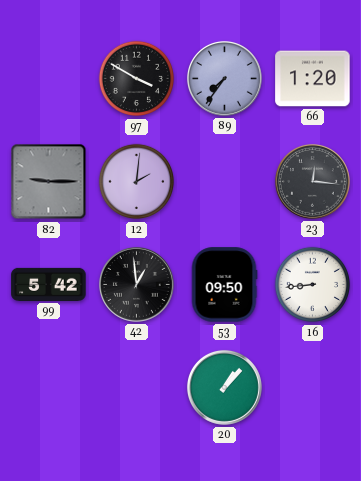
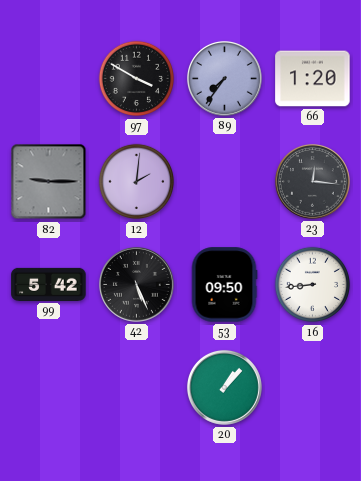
42: 12:59 -> 5:26
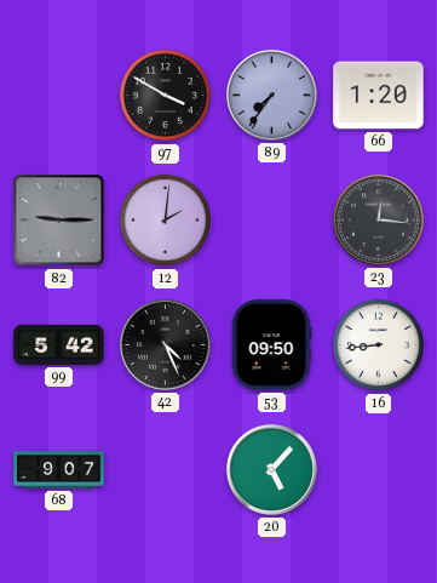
42: 5:26 -> 4:26
68: none -> 9:07
20: 1:07 -> 5:07
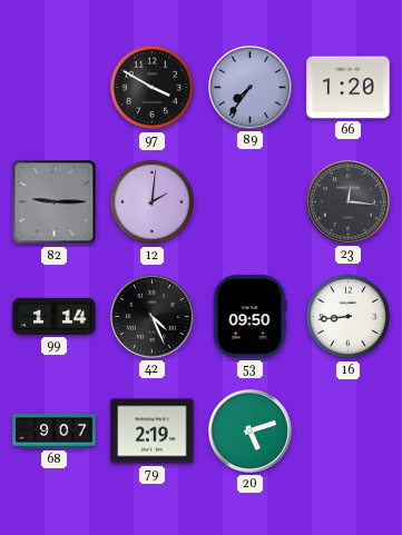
99: 5:42 -> 1:14
79: none -> 2:19
20: 5:07 -> 5:12
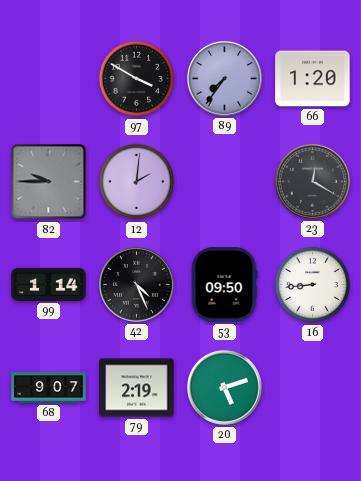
82: 9:15 -> 9:45
23: 12:16 -> 12:20
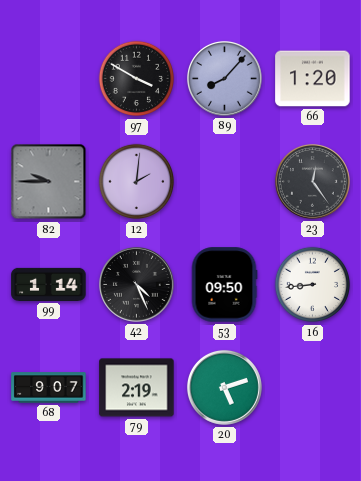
89: 7:36 -> 8:07
23: 12:20 -> 12:24
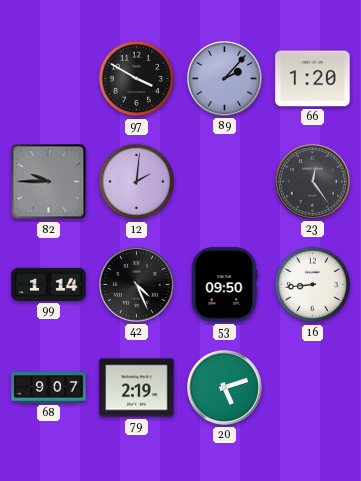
89: 8:07 -> 2:07
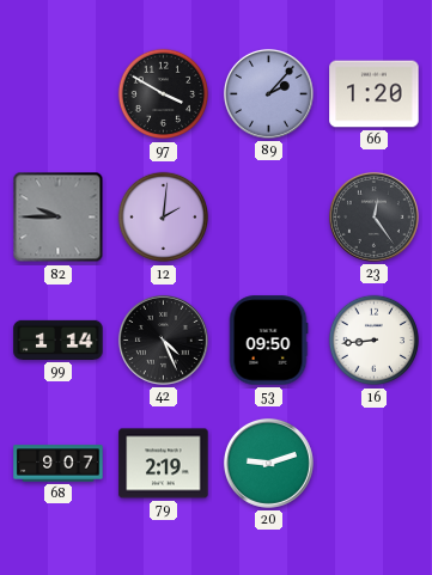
20: 5:12 -> 9:12
